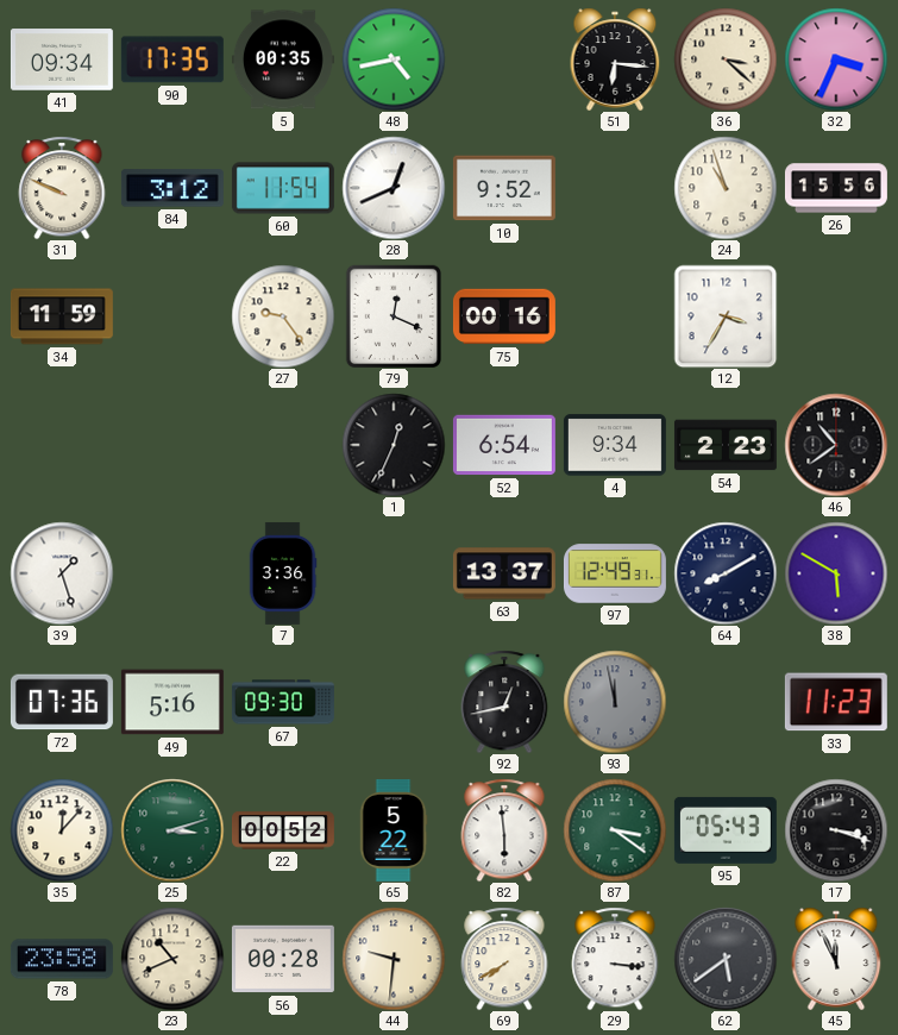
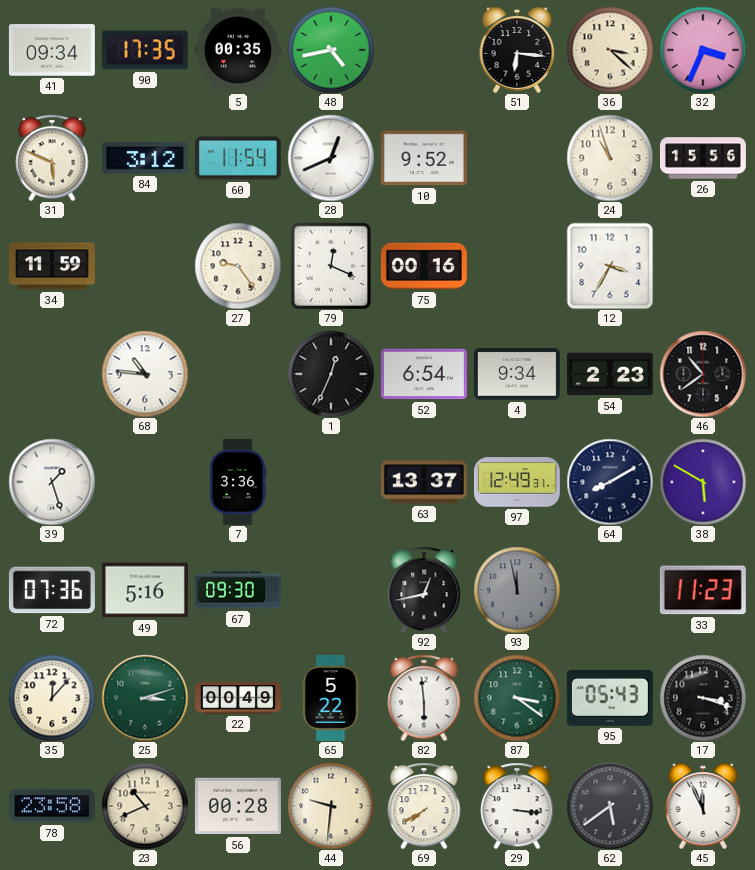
31: 9:49 -> 5:49
68: none -> 10:46
22: 00:52 -> 00:49
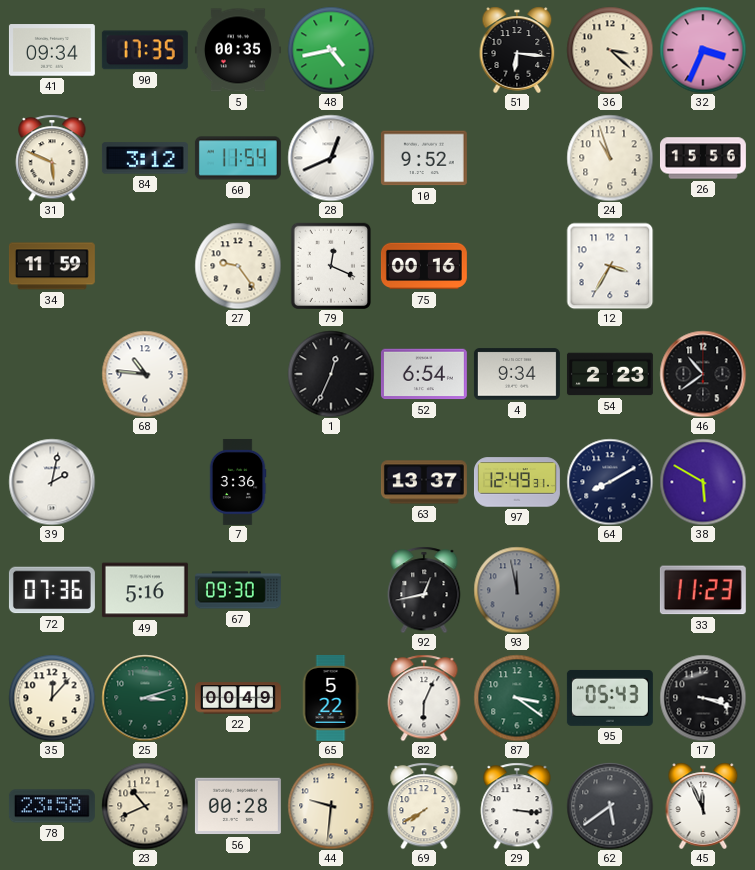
39: 1:27 -> 2:02
82: 5:59 -> 6:04
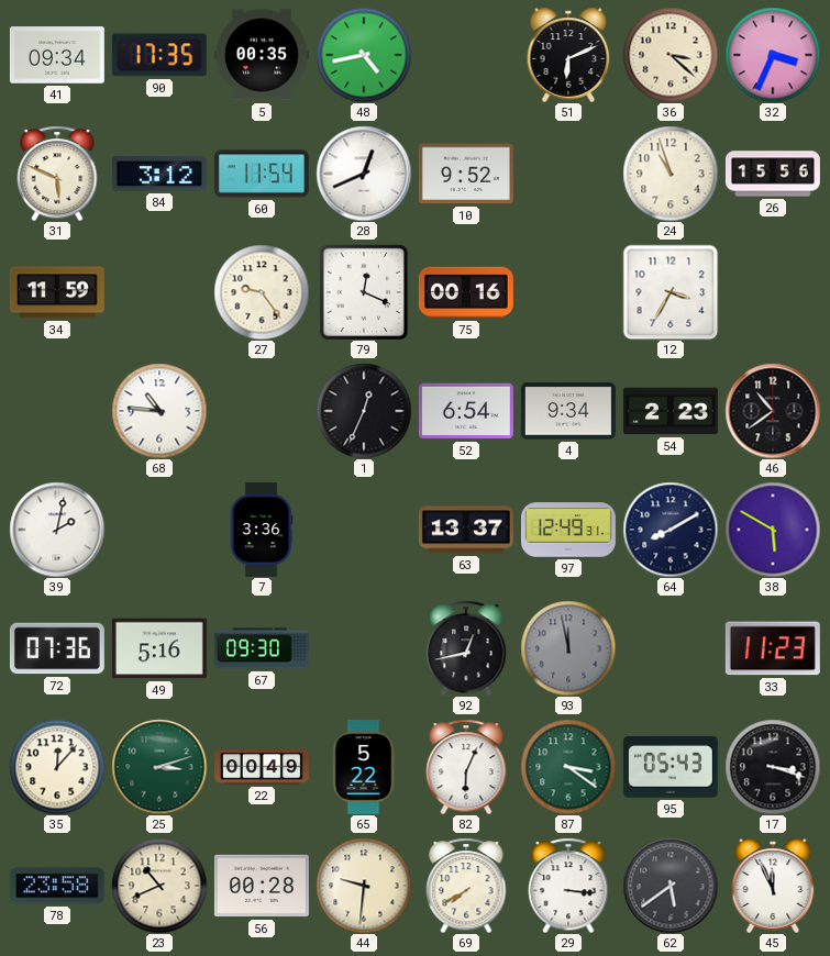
51: 6:16 -> 6:11
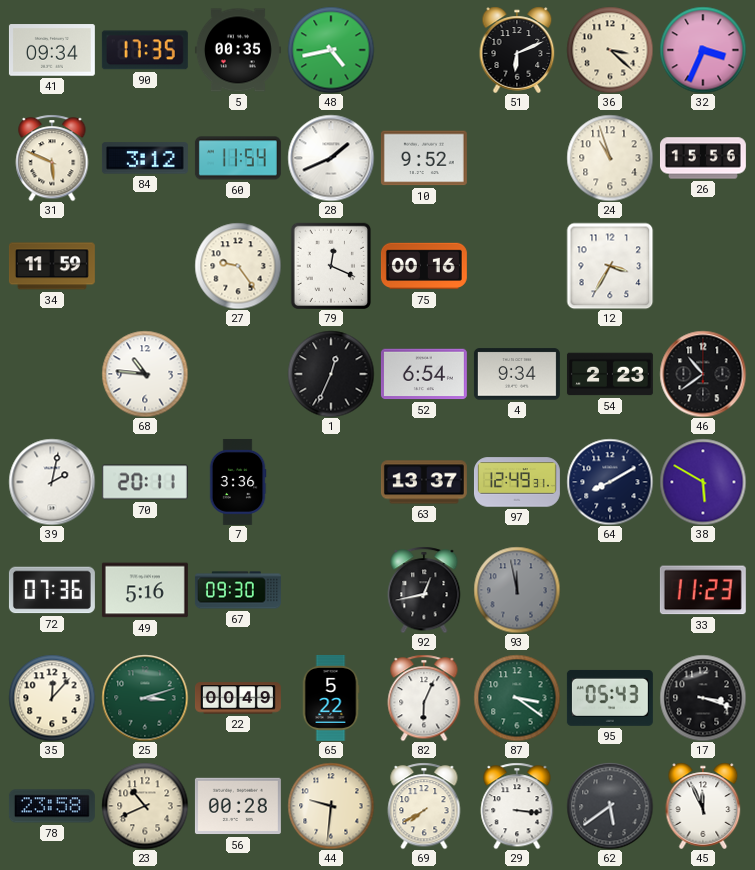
28: 12:41 -> 1:41
70: none -> 20:11
